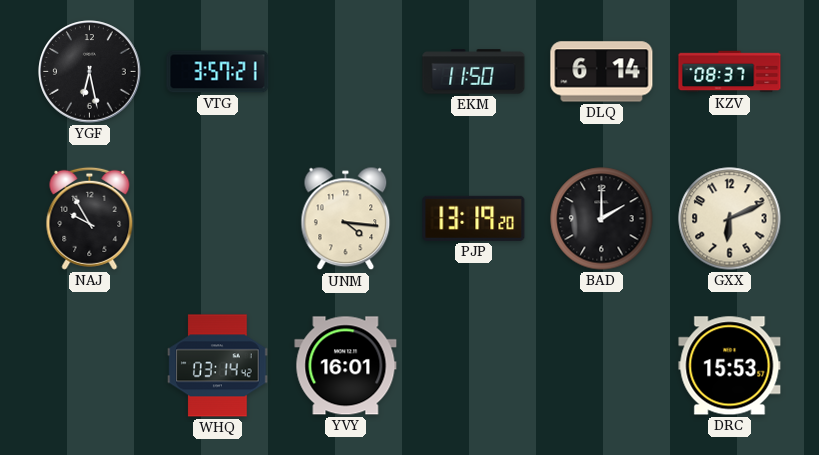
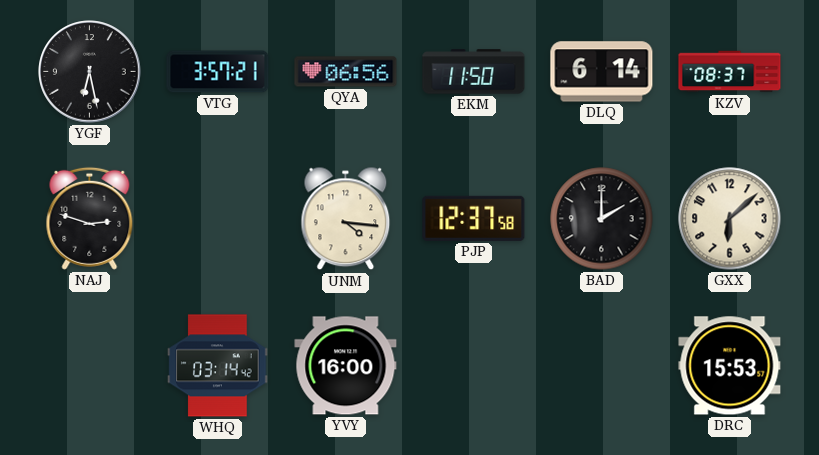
QYA: none -> 06:56
NAJ: 9:55 -> 2:48
PJP: 13:19 -> 12:37
GXX: 6:11 -> 6:08
YVY: 16:01 -> 16:00
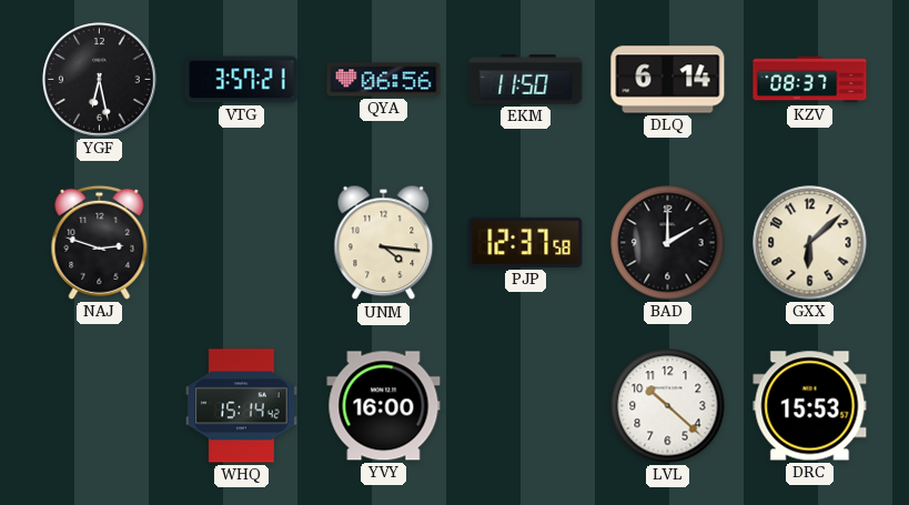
WHQ: 03:14 -> 15:14
LVL: none -> 10:22
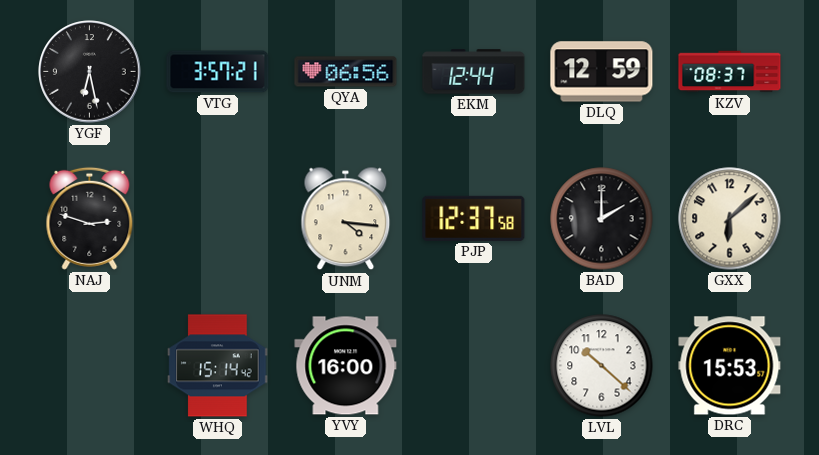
EKM: 11:50 -> 12:44
DLQ: 6:14 -> 12:59
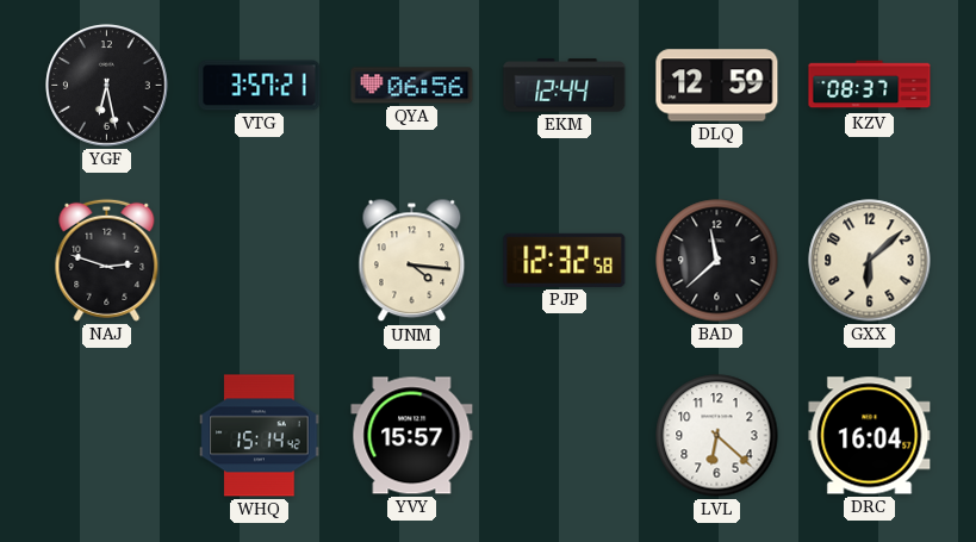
PJP: 12:37 -> 12:32
BAD: 2:00 -> 11:38
YVY: 16:00 -> 15:57
LVL: 10:22 -> 6:22
DRC: 15:53 -> 16:04
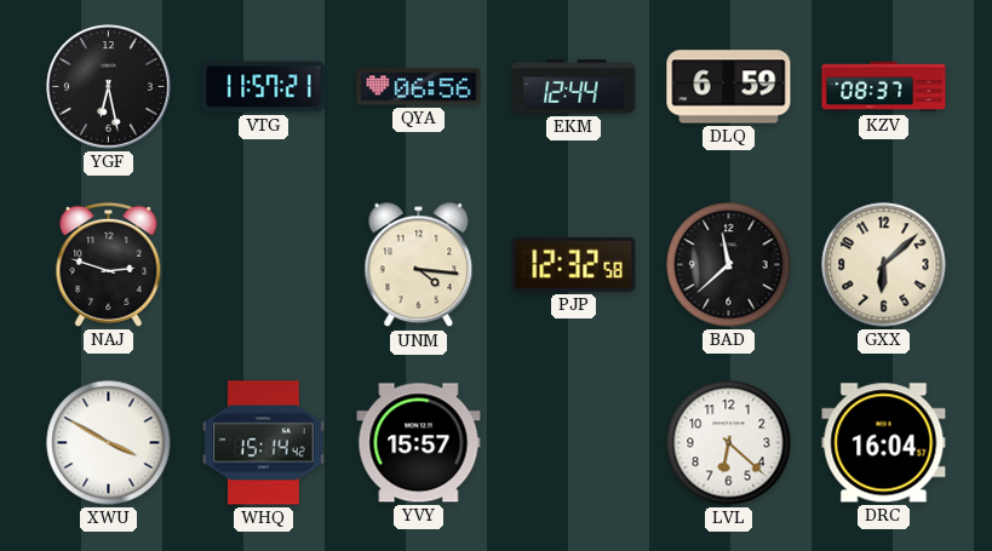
VTG: 3:57 -> 11:57
DLQ: 12:59 -> 6:59
XWU: none -> 3:50
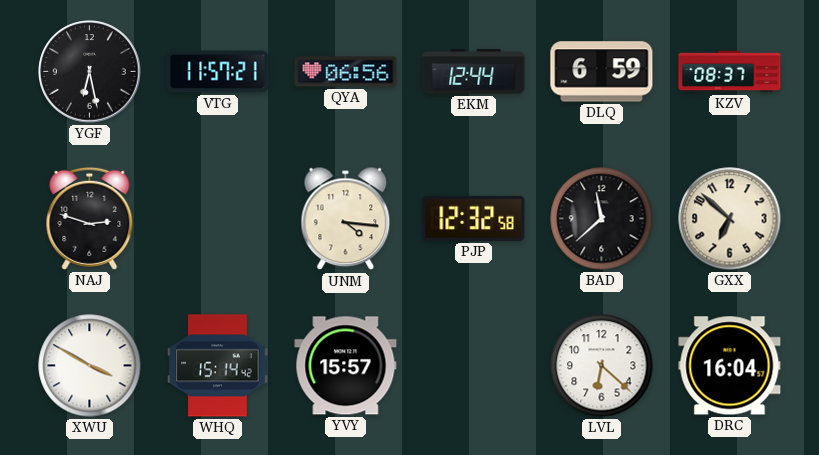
GXX: 6:08 -> 6:52
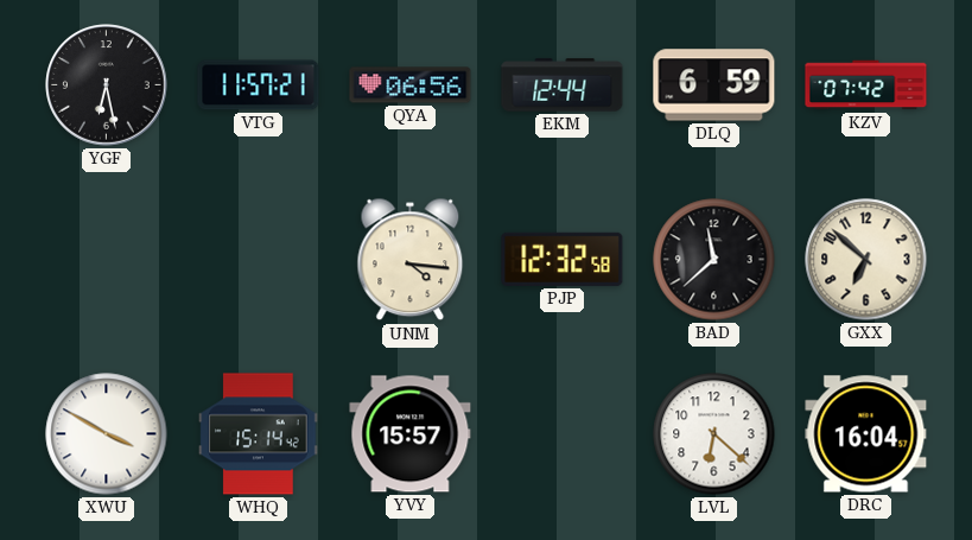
KZV: 08:37 -> 07:42
NAJ: 2:48 -> none
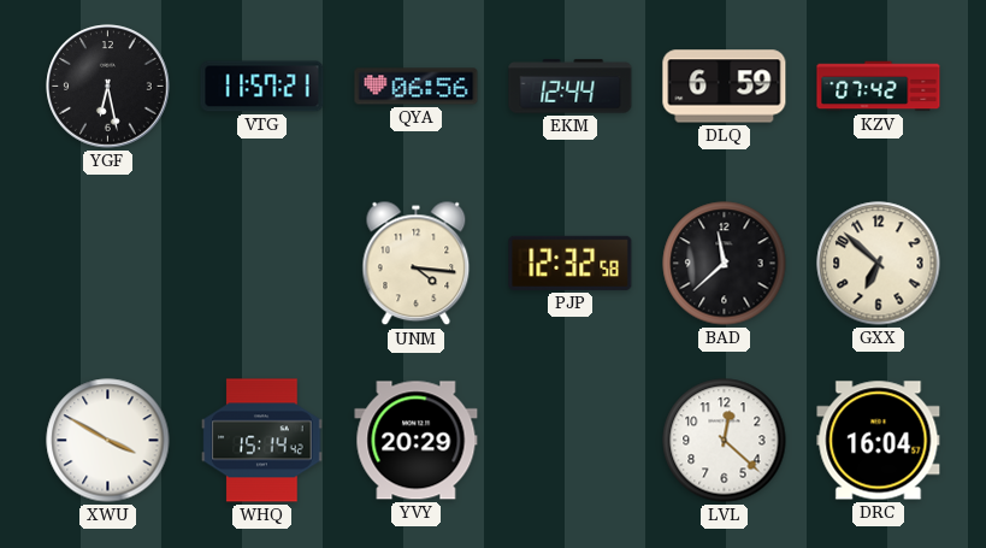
YVY: 15:57 -> 20:29
LVL: 6:22 -> 12:22
